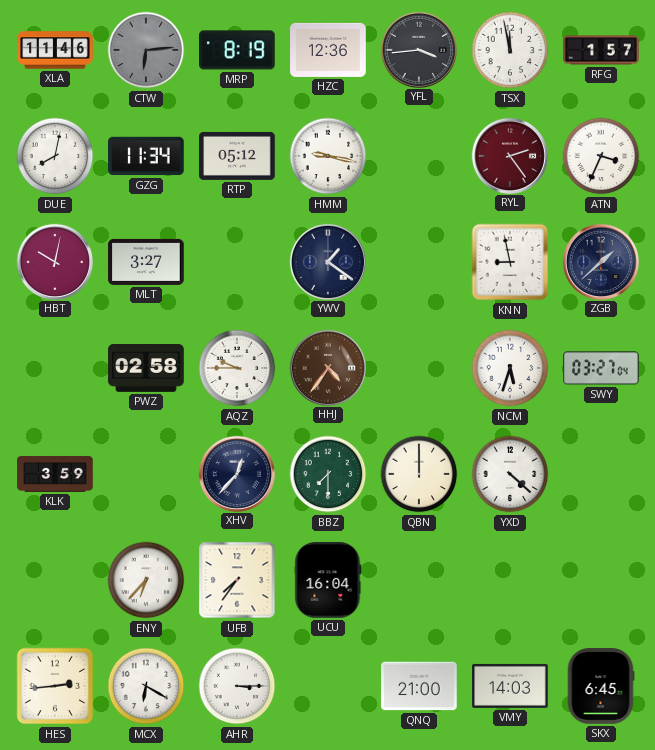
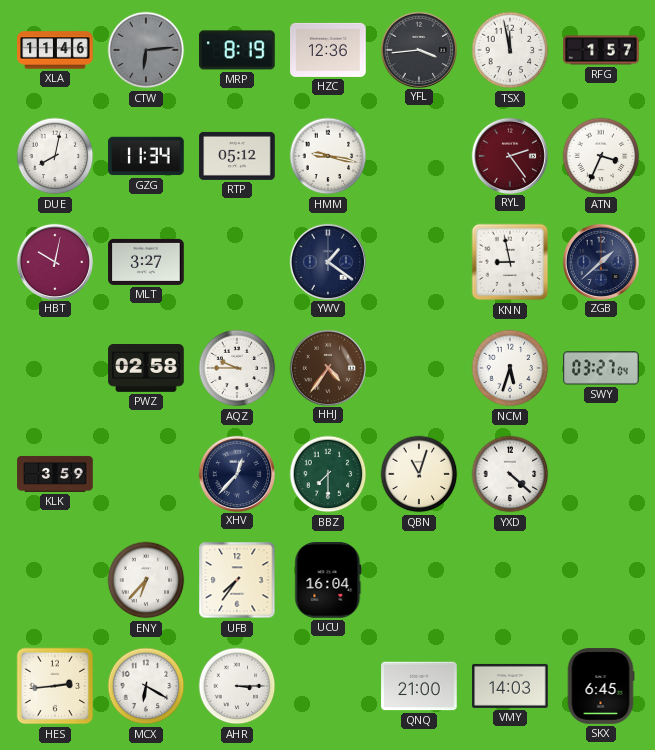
QBN: 12:00 -> 11:03
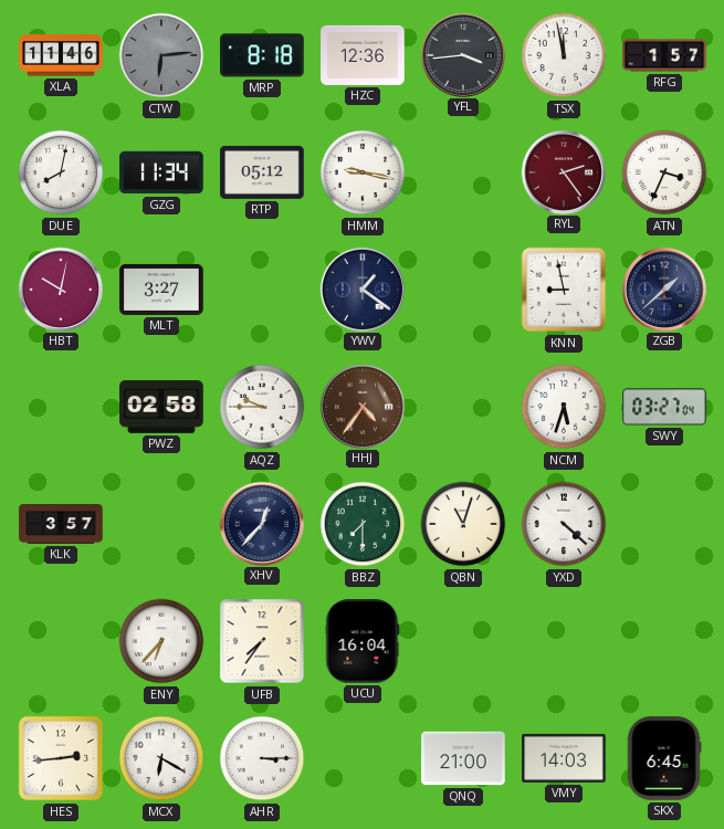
MRP: 8:19 -> 8:18
KLK: 3:59 -> 3:57
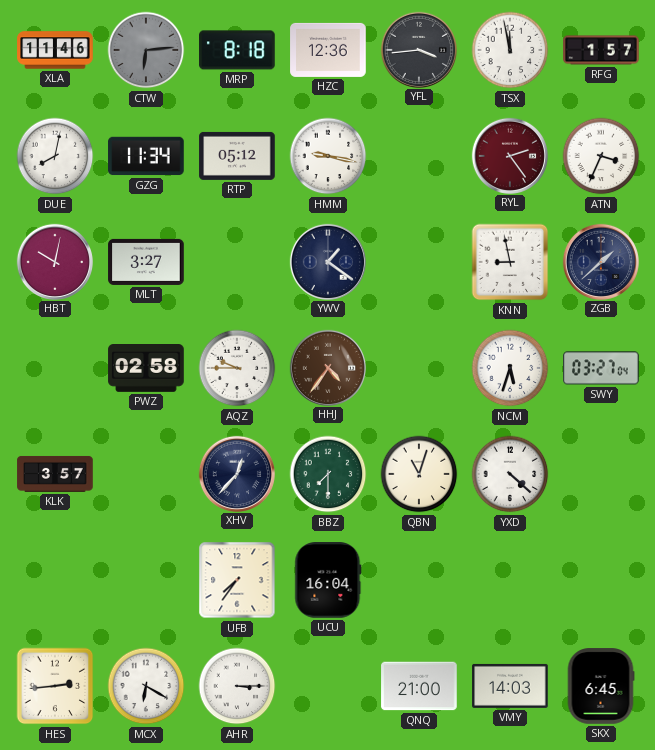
ENY: 6:37 -> none
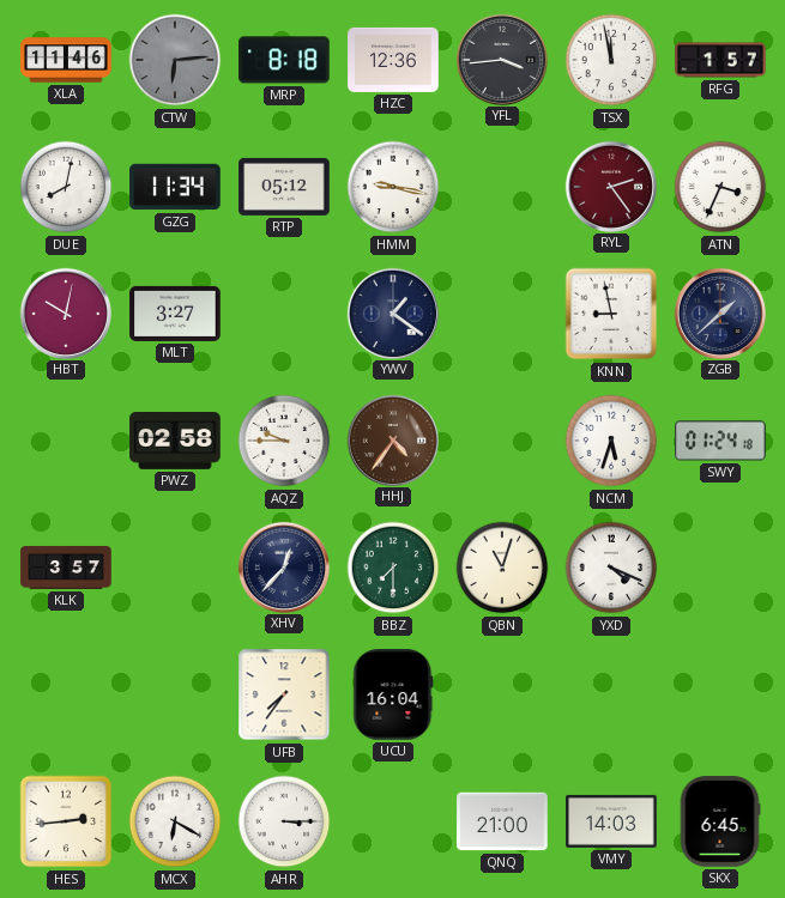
SWY: 03:27 -> 01:24
YXD: 4:22 -> 4:19
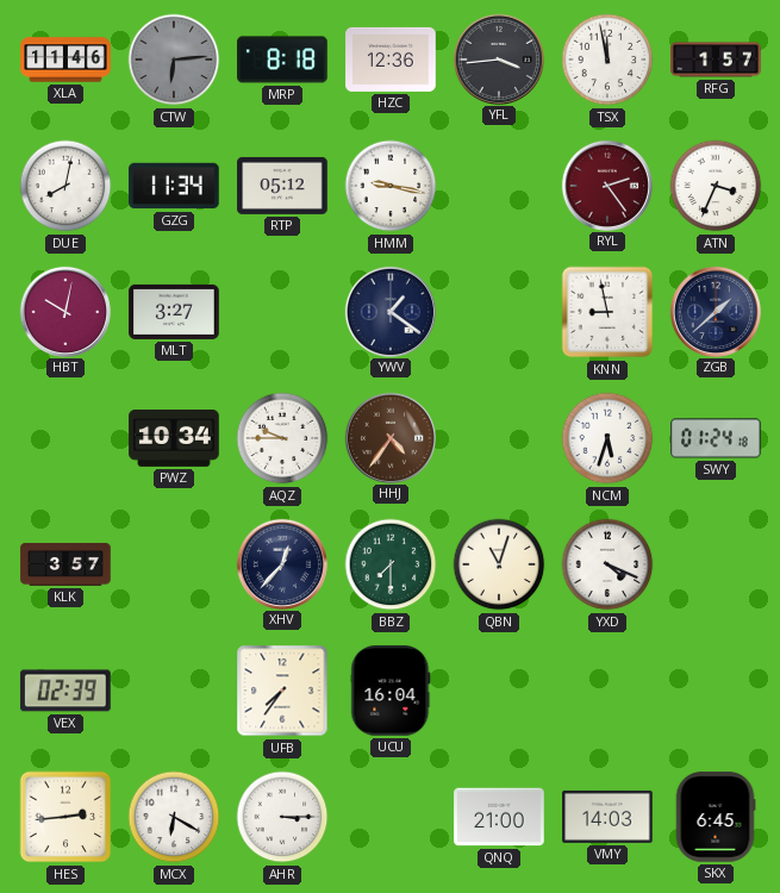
PWZ: 02:58 -> 10:34
VEX: none -> 02:39
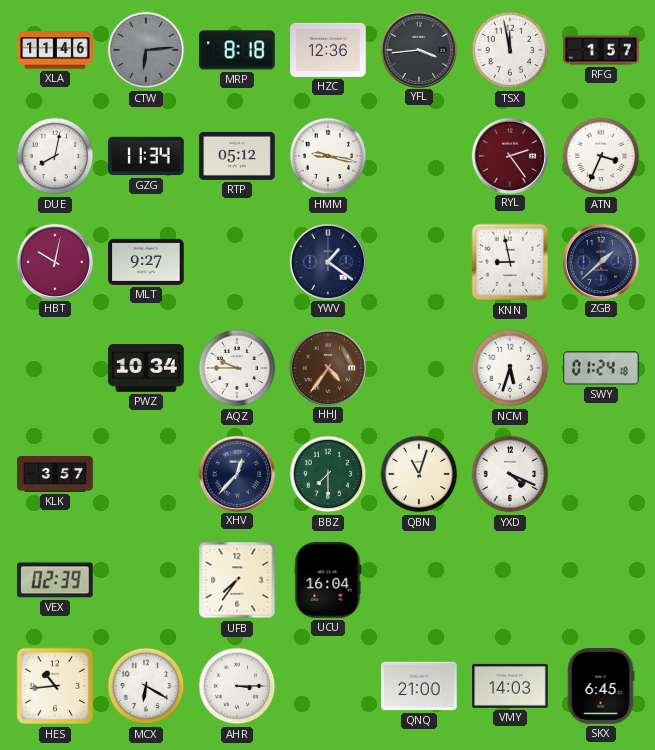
MLT: 3:27 -> 9:27
HES: 2:44 -> 10:44
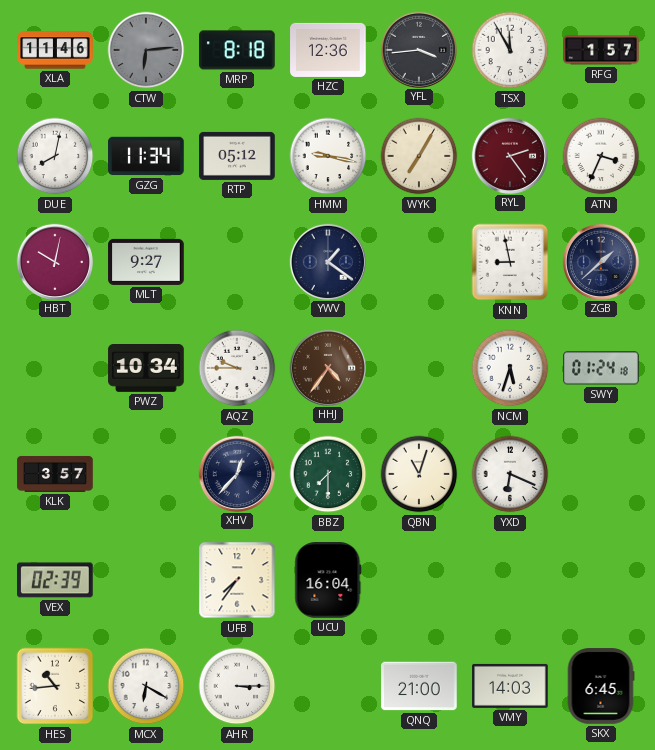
TSX: 11:58 -> 11:55
WYK: none -> 7:05
YXD: 4:19 -> 6:19
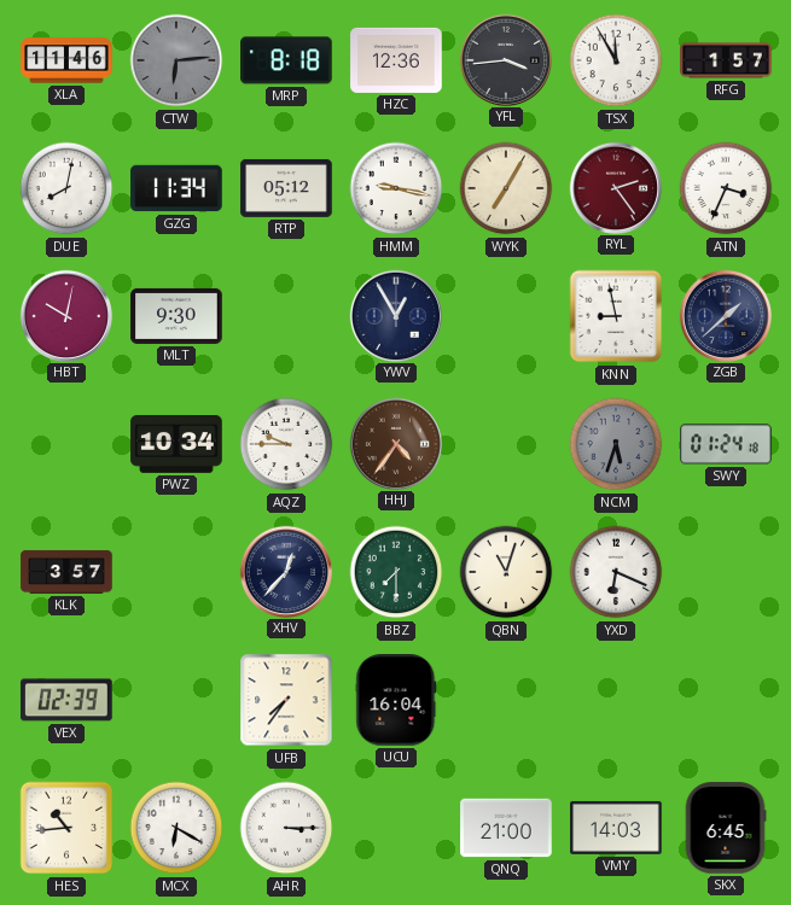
MLT: 9:27 -> 9:30
YWV: 1:21 -> 12:55
NCM dial: white -> grey
